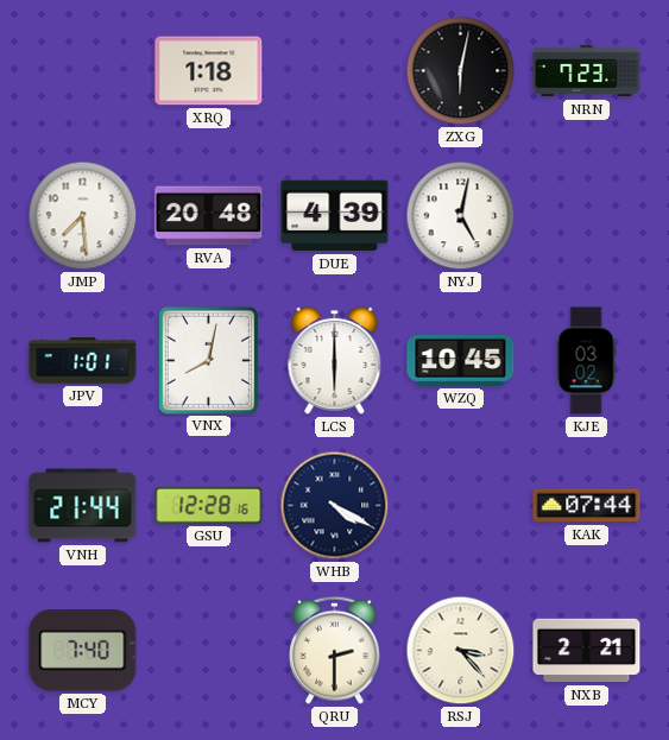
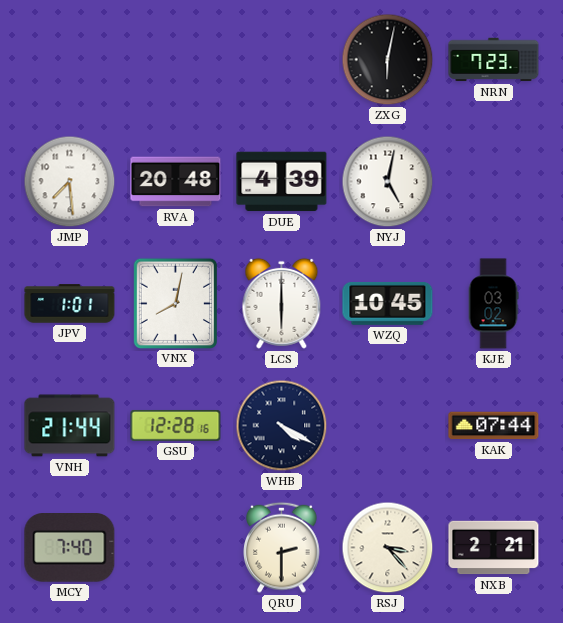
XRQ: 1:18 -> none
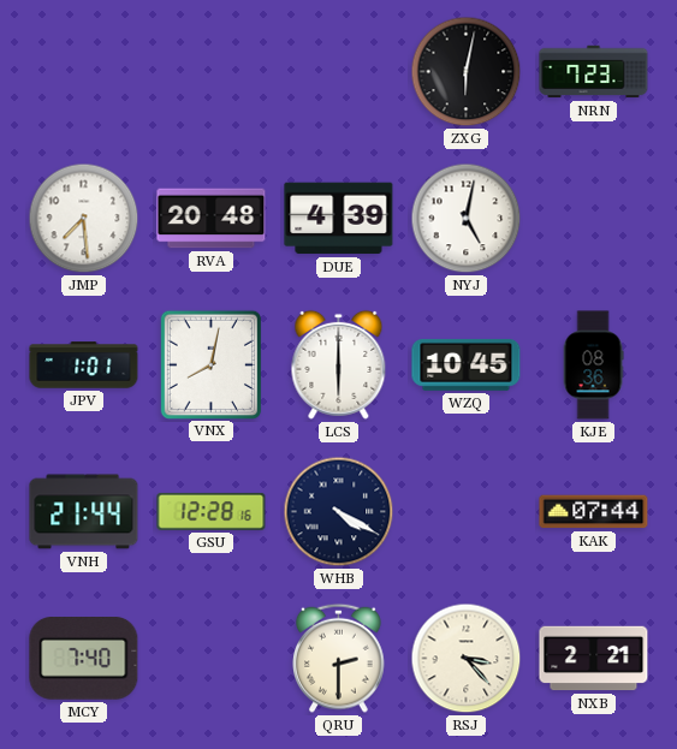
KJE: 03:02 -> 08:36
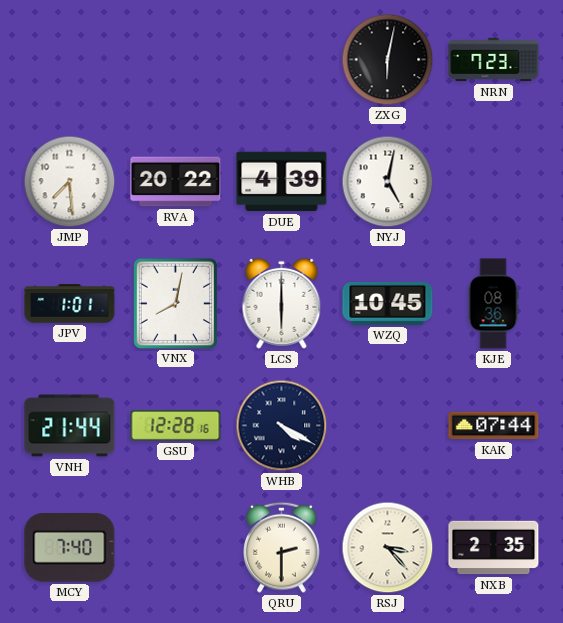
RVA: 20:48 -> 20:22
NXB: 2:21 -> 2:35
